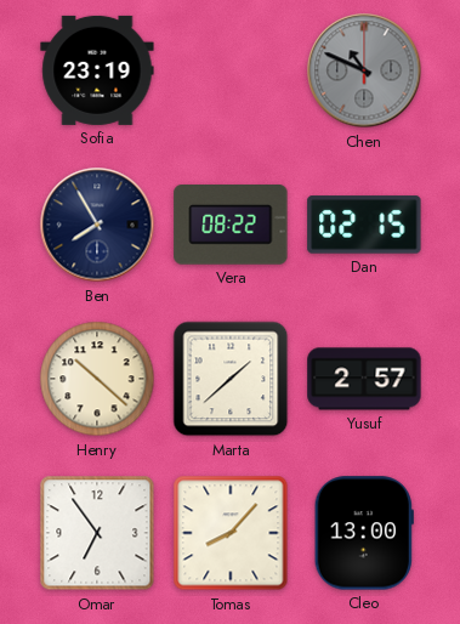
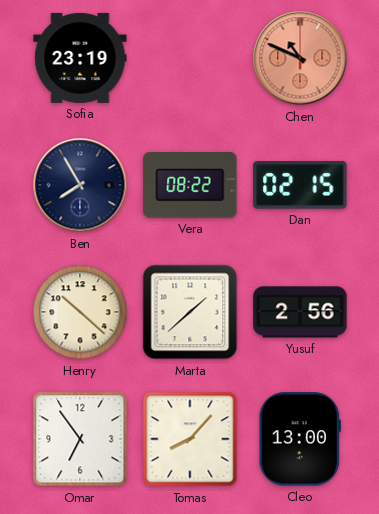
Chen dial: grey -> salmon
Yusuf: 2:57 -> 2:56
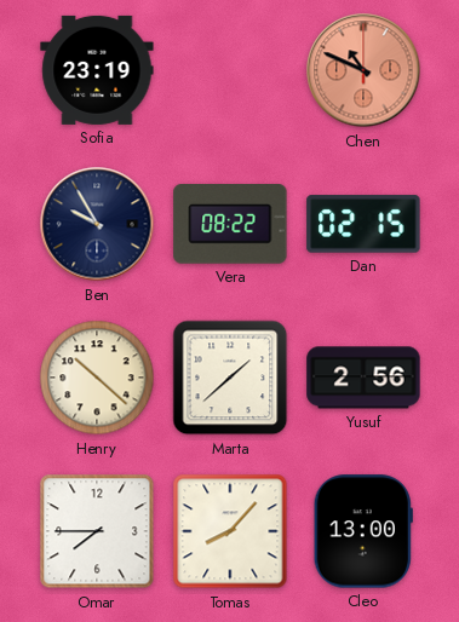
Ben: 7:55 -> 9:55
Omar: 6:54 -> 7:45
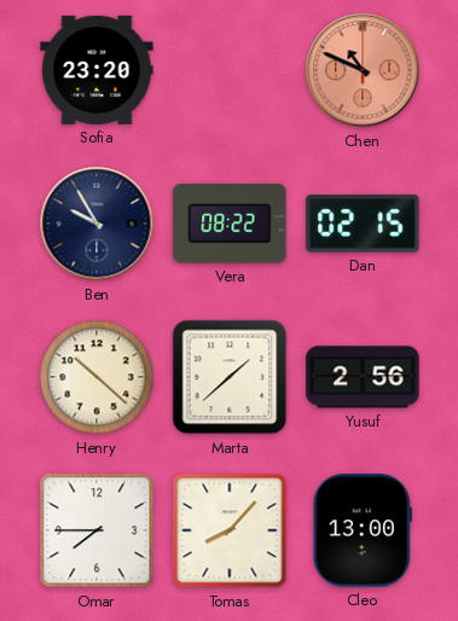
Sofia: 23:19 -> 23:20
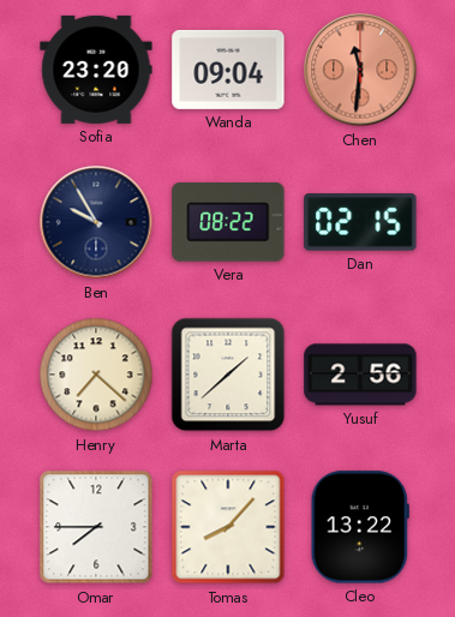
Wanda: none -> 09:04
Chen: 10:49 -> 11:31
Henry: 10:22 -> 7:22
Cleo: 13:00 -> 13:22
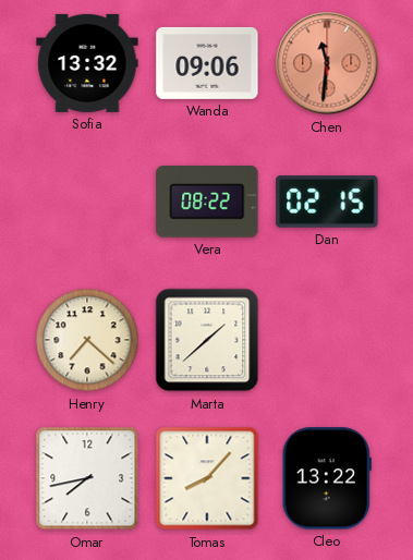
Sofia: 23:20 -> 13:32
Wanda: 09:04 -> 09:06
Ben: 9:55 -> none
Yusuf: 2:56 -> none
Omar: 7:45 -> 7:43
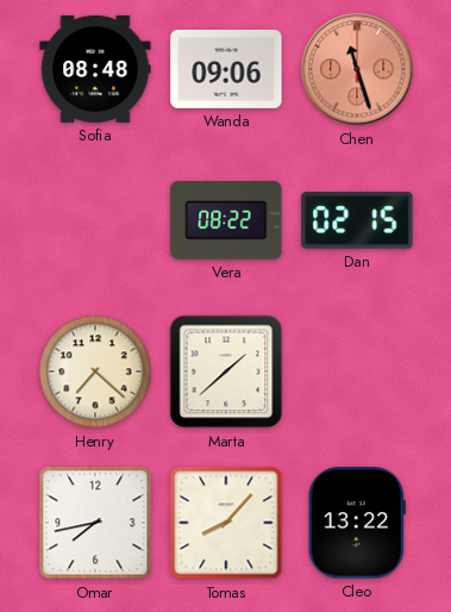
Sofia: 13:32 -> 08:48
Chen: 11:31 -> 11:27
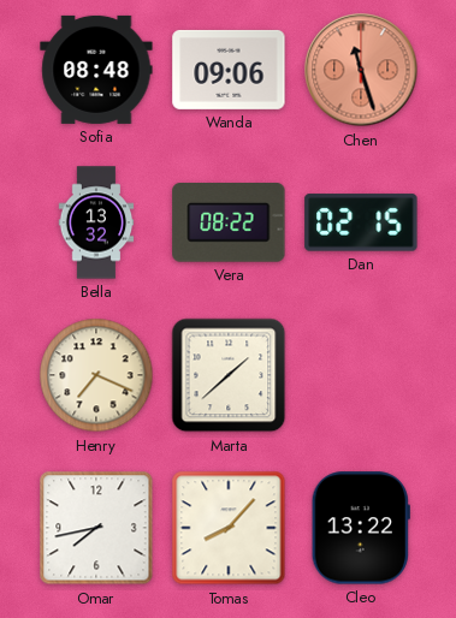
Bella: none -> 13:32
Henry: 7:22 -> 7:19
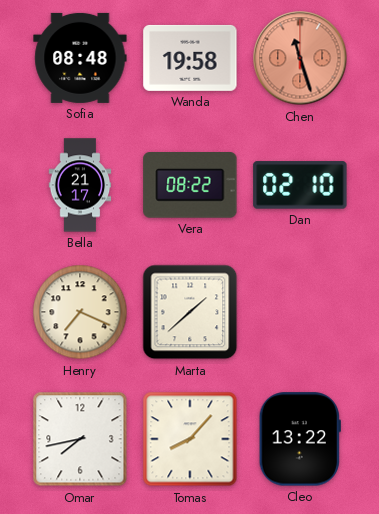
Wanda: 09:06 -> 19:58
Bella: 13:32 -> 21:17
Dan: 02:15 -> 02:10
